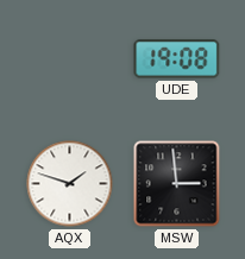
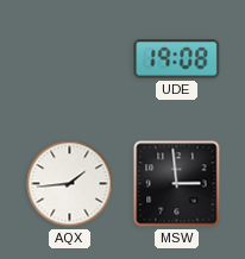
AQX: 1:48 -> 1:44
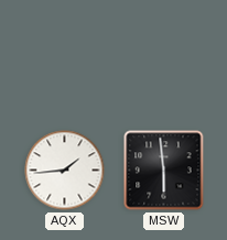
UDE: 19:08 -> none
MSW: 2:59 -> 5:59
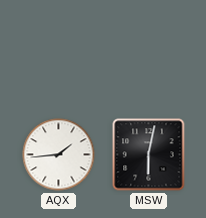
MSW: 5:59 -> 6:02
